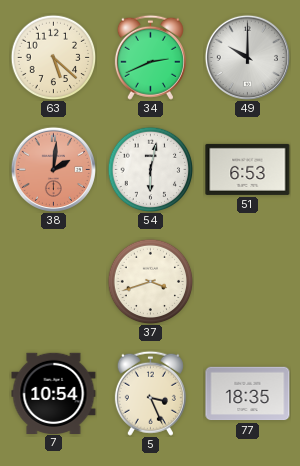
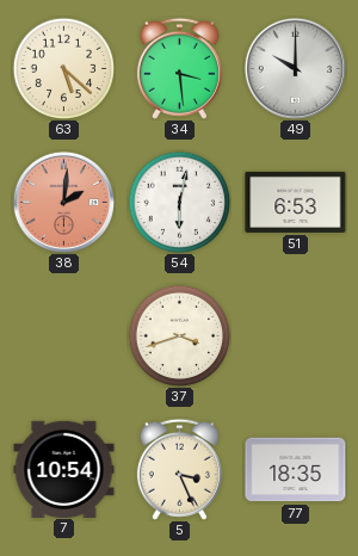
34: 2:41 -> 3:29
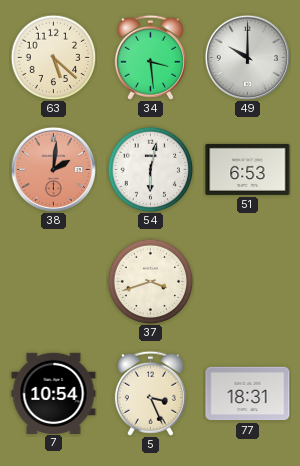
77: 18:35 -> 18:31
